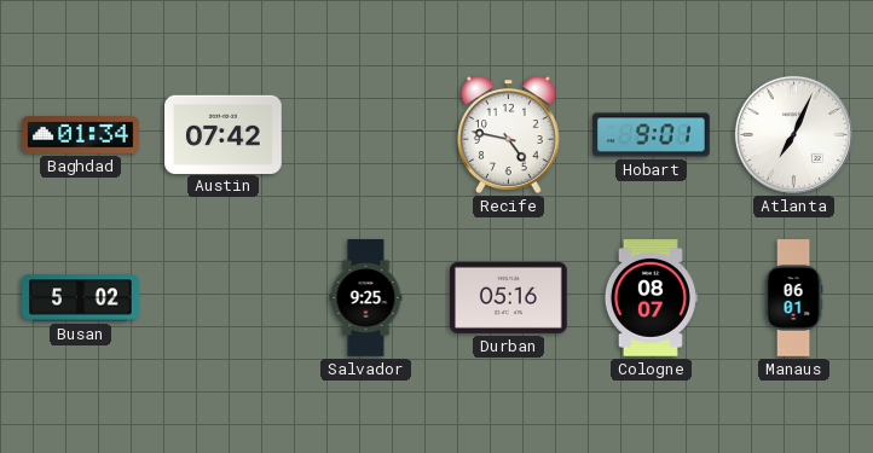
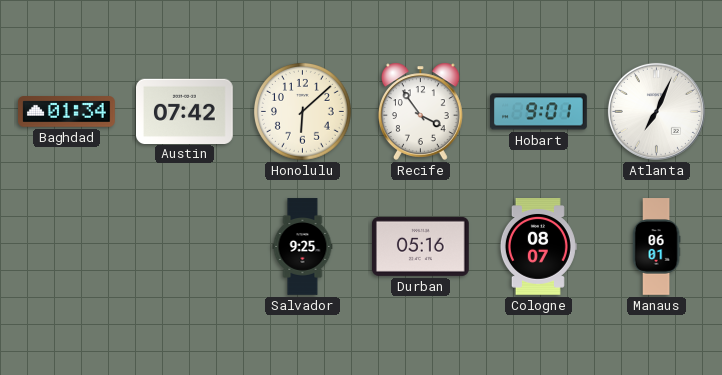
Honolulu: none -> 6:08
Recife: 4:47 -> 3:54
Busan: 5:02 -> none
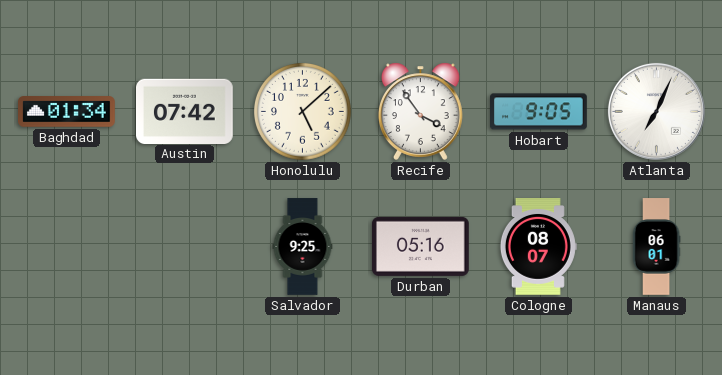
Honolulu: 6:08 -> 5:08
Hobart: 9:01 -> 9:05
